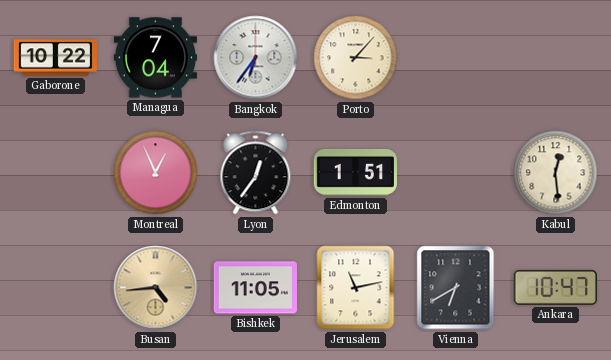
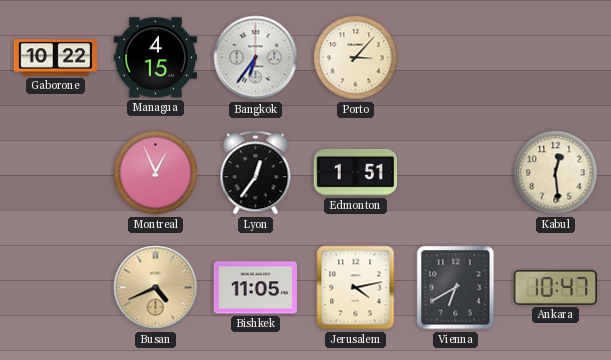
Managua: 7:04 -> 4:15
Busan: 4:44 -> 4:41
Jerusalem: 11:13 -> 4:13
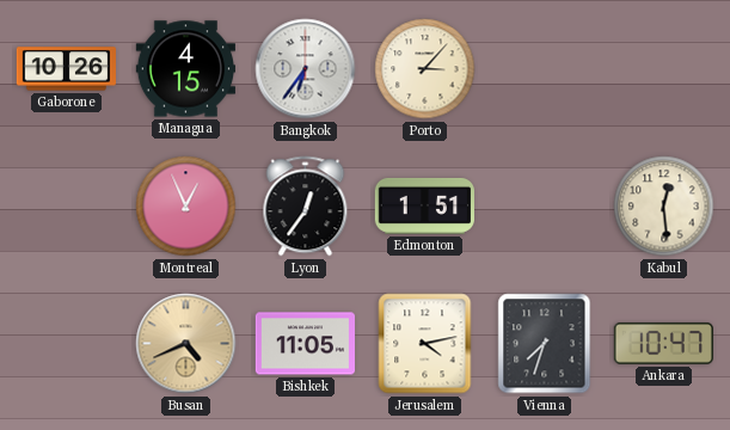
Gaborone: 10:22 -> 10:26
Vienna: 6:40 -> 7:33
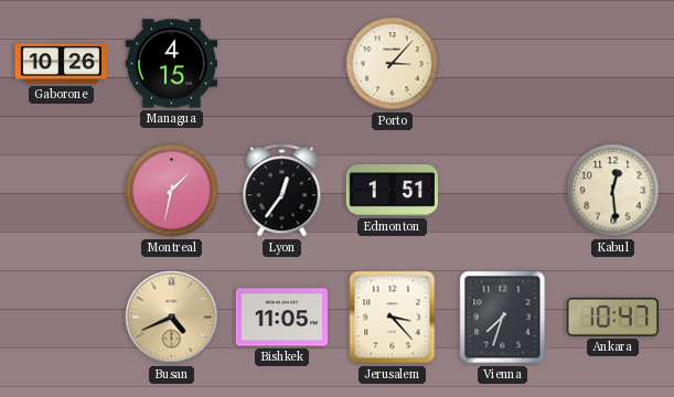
Bangkok: 6:36 -> none
Montreal: 12:56 -> 1:32
Jerusalem: 4:13 -> 3:23
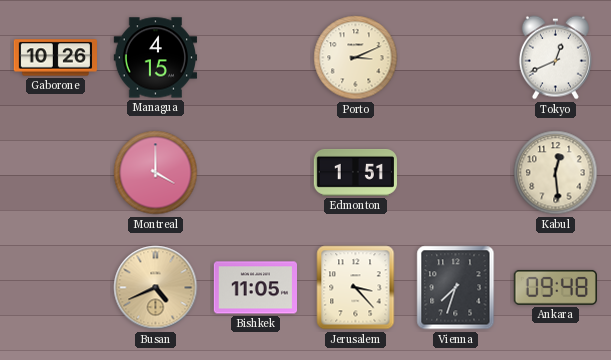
Porto: 3:07 -> 3:11
Tokyo: none -> 12:41
Montreal: 1:32 -> 4:00
Lyon: 12:36 -> none
Ankara: 10:47 -> 09:48
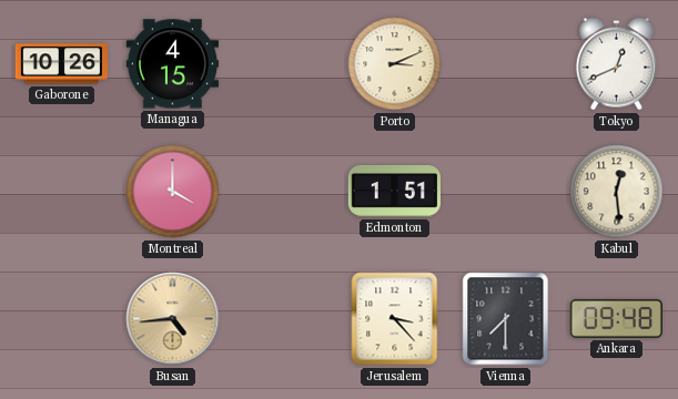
Busan: 4:41 -> 4:44
Bishkek: 11:05 -> none
Vienna: 7:33 -> 7:30
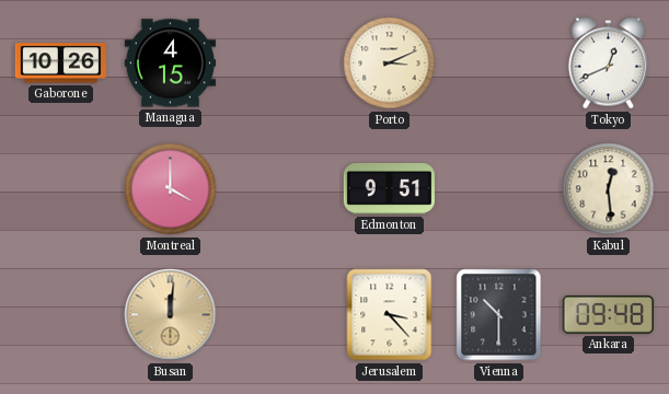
Edmonton: 1:51 -> 9:51
Busan: 4:44 -> 12:01
Vienna: 7:30 -> 10:30
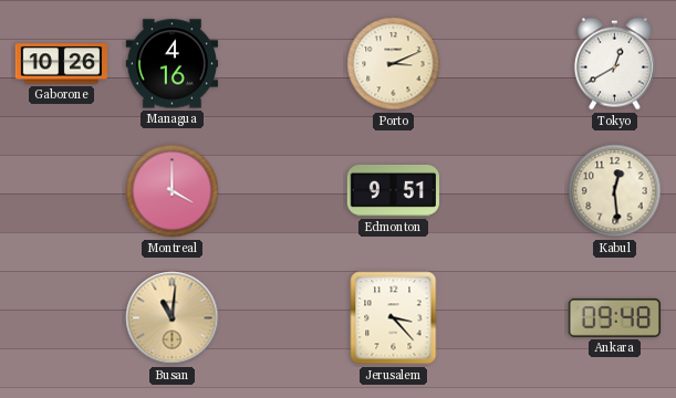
Managua: 4:15 -> 4:16
Tokyo: 12:41 -> 12:40
Busan: 12:01 -> 11:01
Vienna: 10:30 -> none
